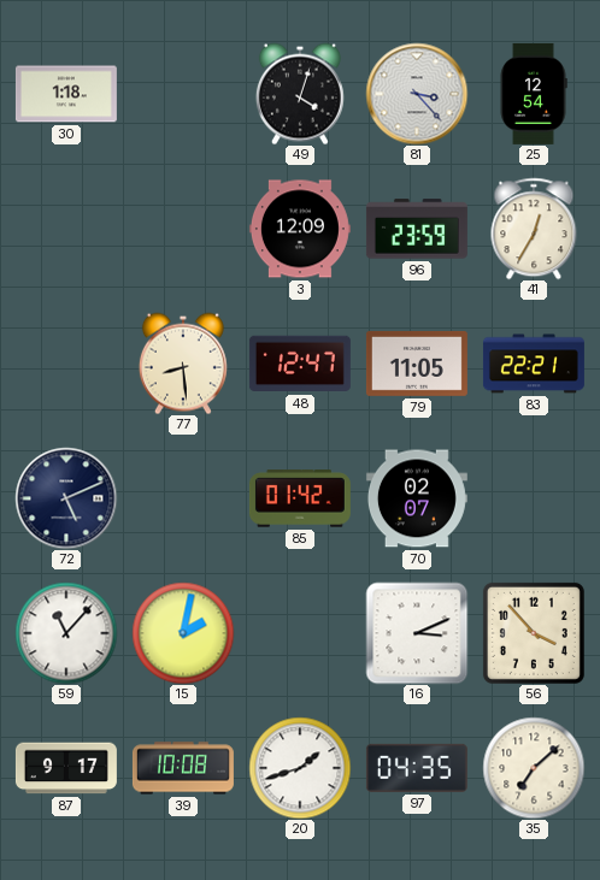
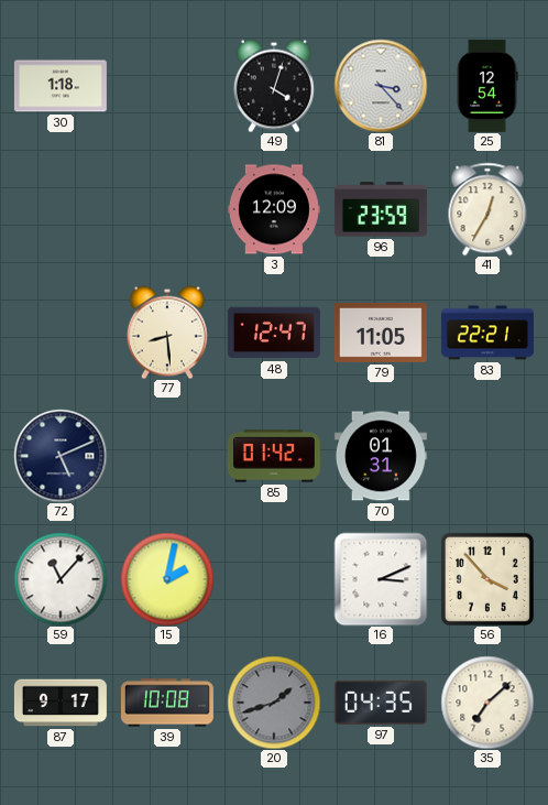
70: 02:07 -> 01:31
20 dial: white -> grey
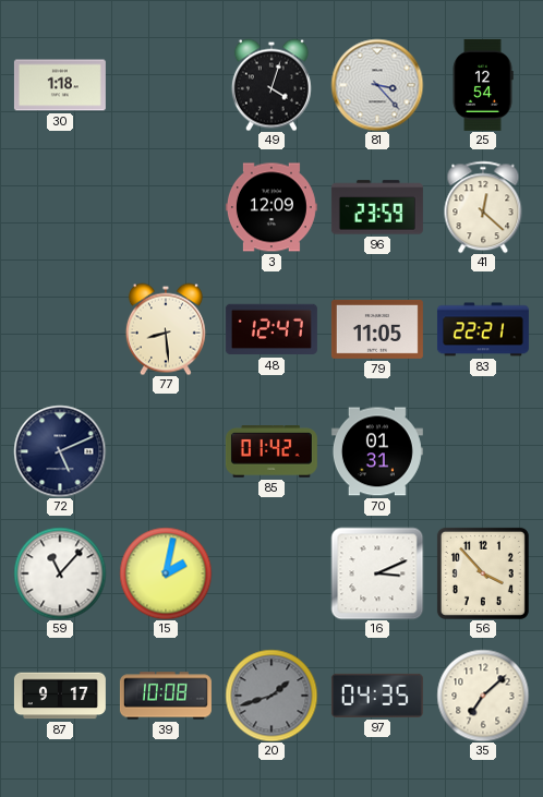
41: 12:35 -> 12:22
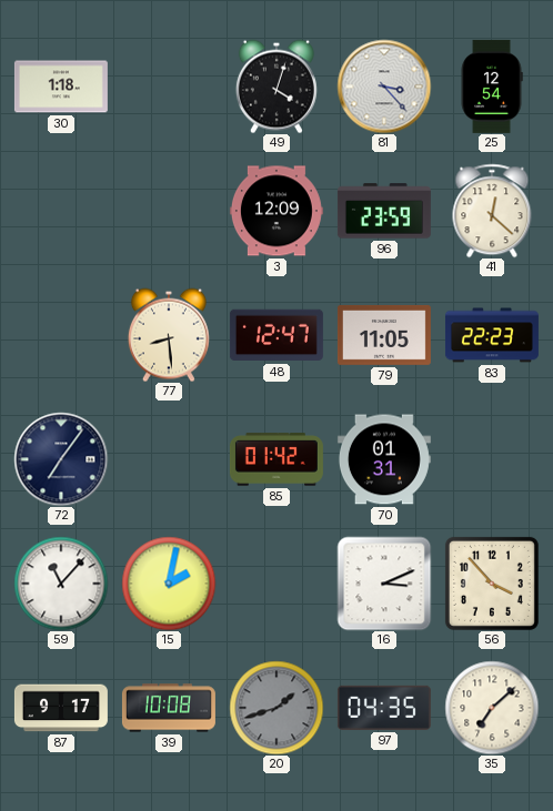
83: 22:21 -> 22:23
72: 5:11 -> 7:06
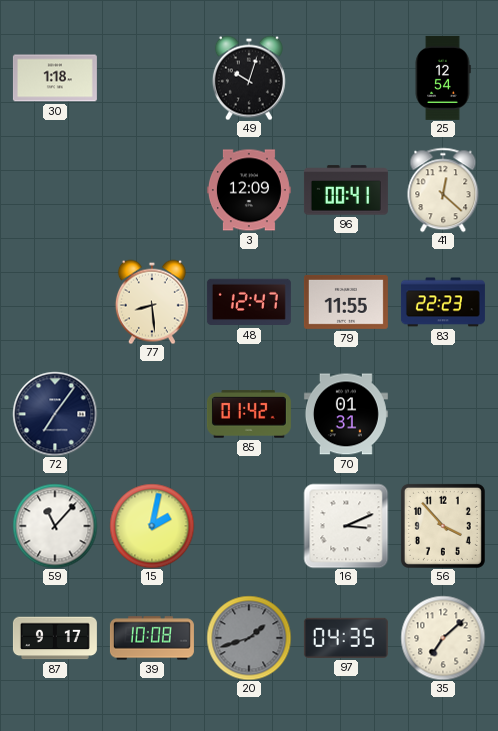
49: 4:03 -> 10:03
81: 3:23 -> none
96: 23:59 -> 00:41
79: 11:05 -> 11:55
